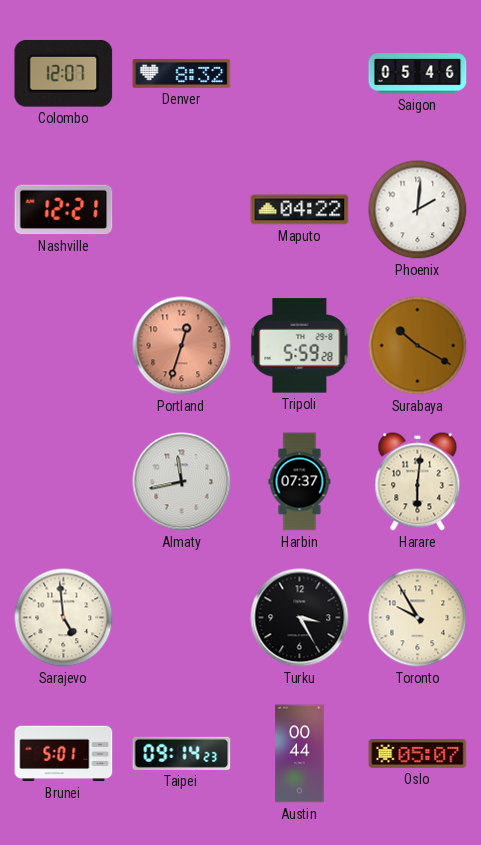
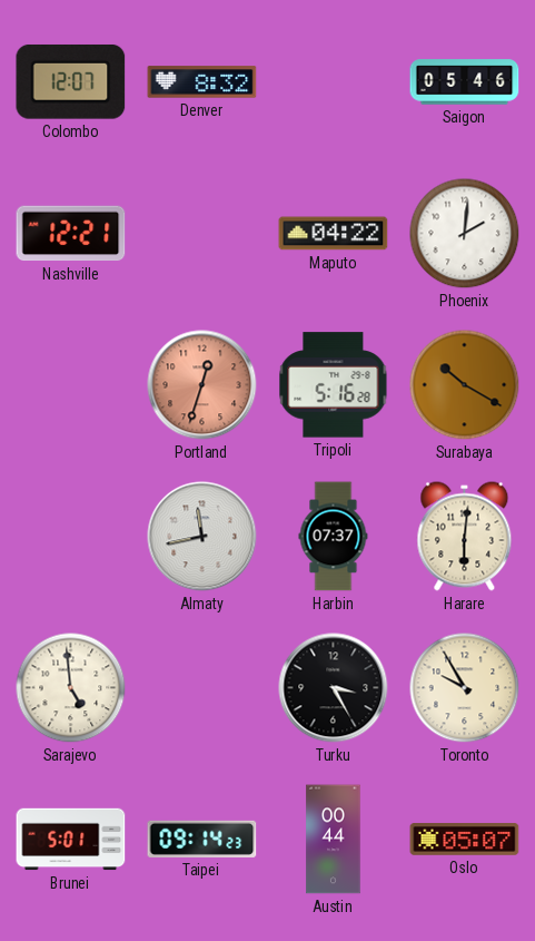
Tripoli: 5:59 -> 5:16
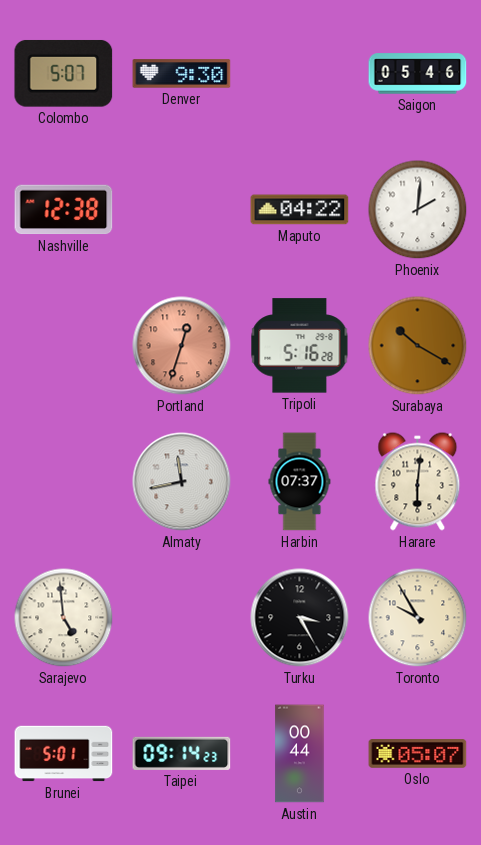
Colombo: 12:07 -> 5:07
Denver: 8:32 -> 9:30
Nashville: 12:21 -> 12:38
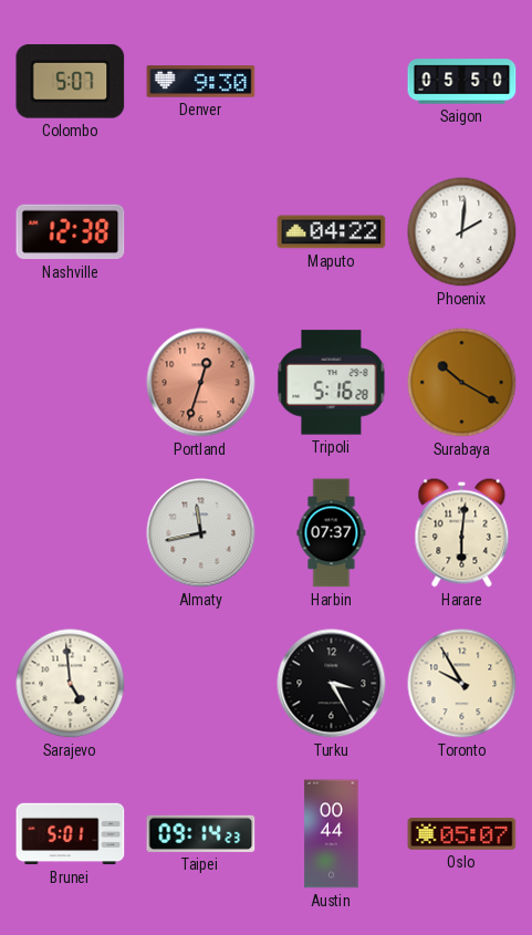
Saigon: 05:46 -> 05:50
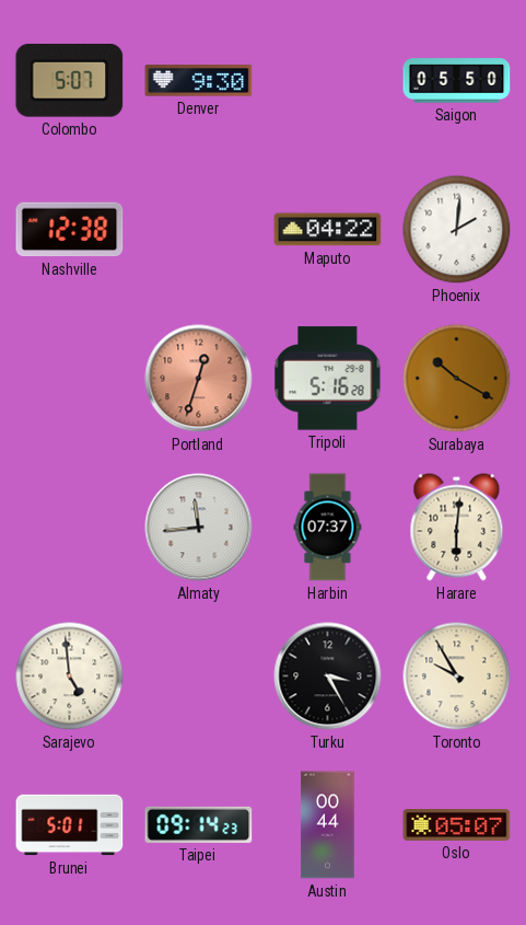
Almaty: 11:43 -> 11:44
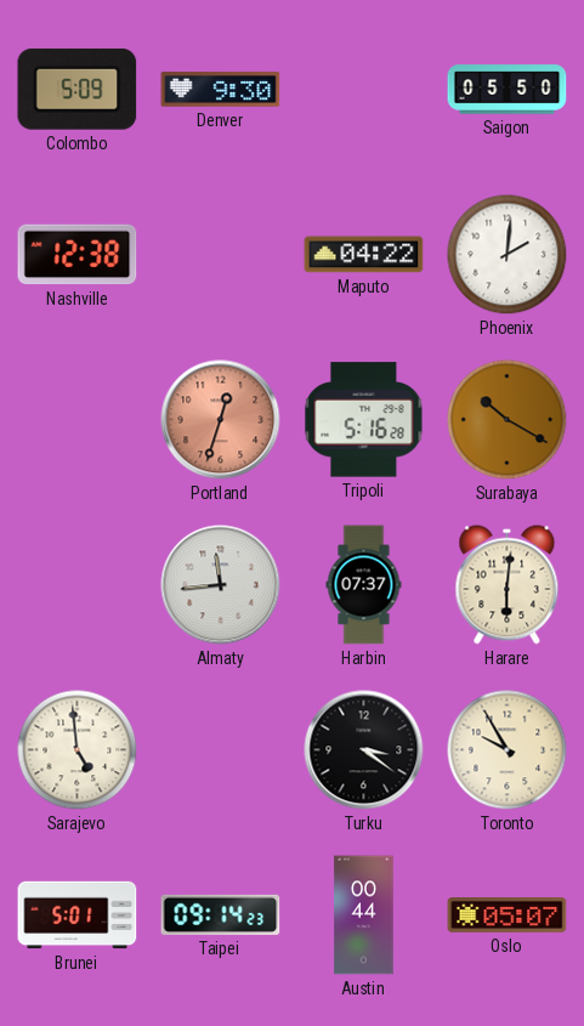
Colombo: 5:07 -> 5:09
Turku: 3:25 -> 3:21
